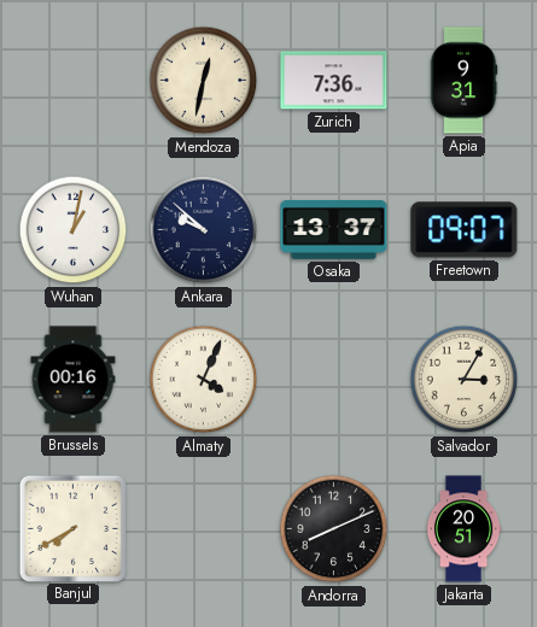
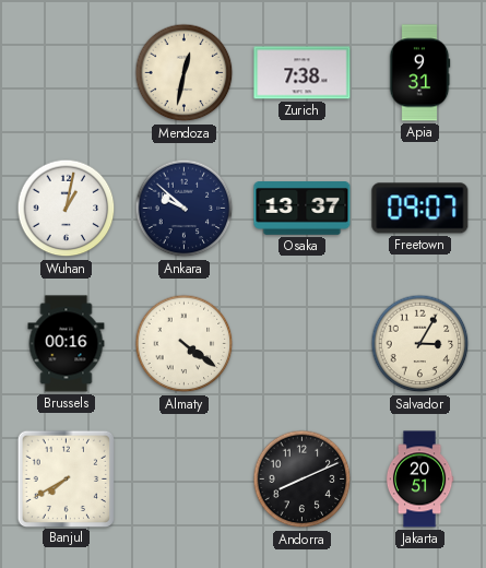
Zurich: 7:36 -> 7:38
Almaty: 4:04 -> 4:21
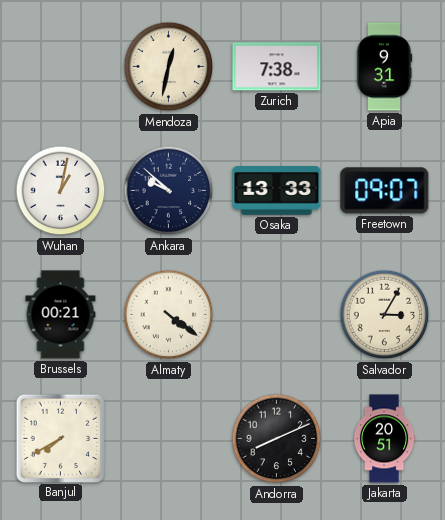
Osaka: 13:37 -> 13:33
Brussels: 00:16 -> 00:21
